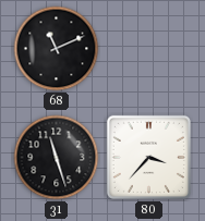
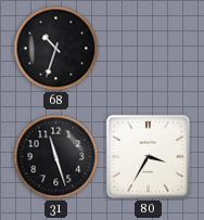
68: 11:11 -> 10:33
80: 3:37 -> 3:35
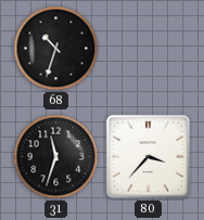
31: 11:27 -> 11:33
80: 3:35 -> 3:37
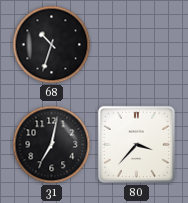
31: 11:33 -> 7:02
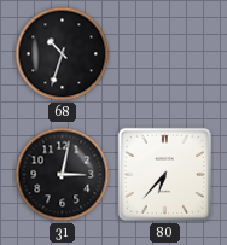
31: 7:02 -> 3:02
80: 3:37 -> 6:37
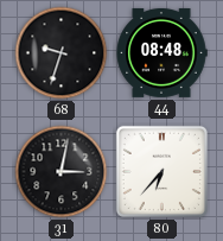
68: 10:33 -> 9:33
44: none -> 08:48
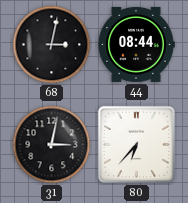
68: 9:33 -> 3:02
44: 08:48 -> 08:44
